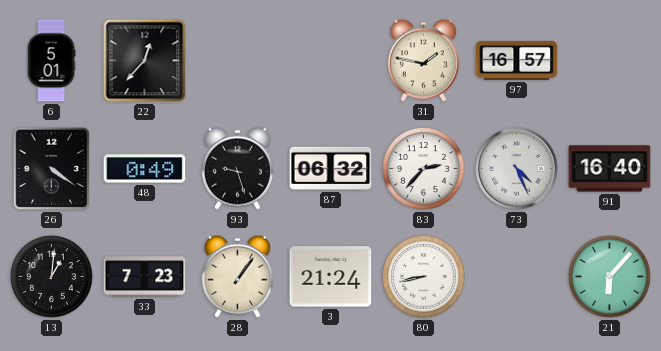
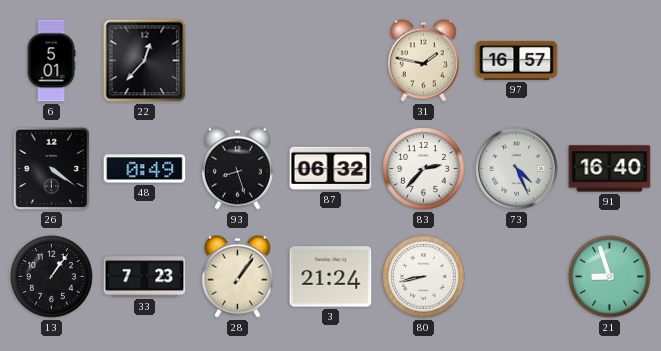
93: 9:27 -> 8:27
13: 1:01 -> 1:06
21: 6:07 -> 8:57
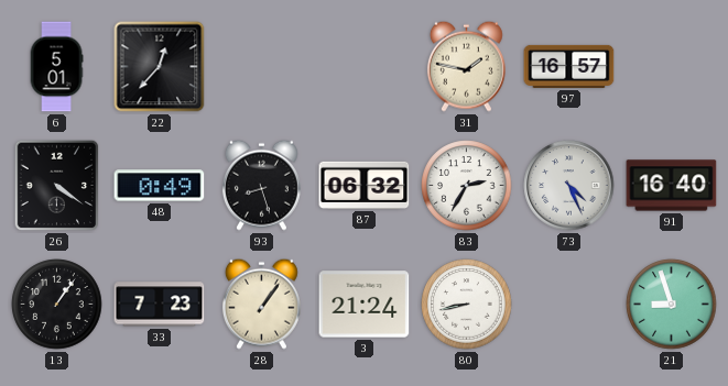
83: 2:37 -> 2:35
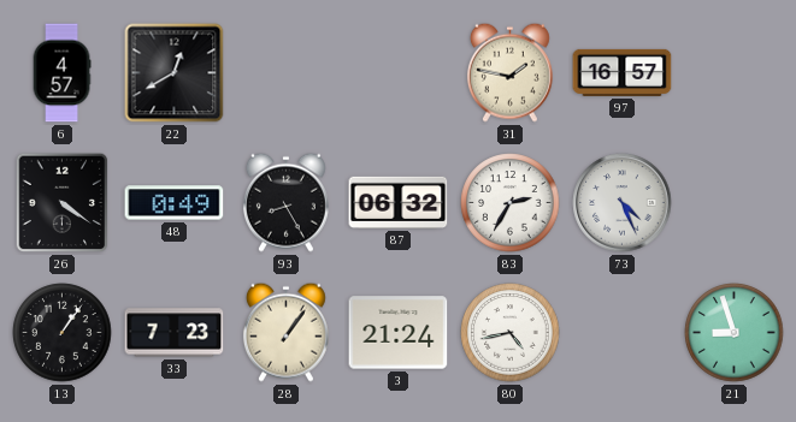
6: 5:01 -> 4:57
22: 12:37 -> 12:40
93: 8:27 -> 8:25
91: 16:40 -> none
80: 8:43 -> 4:43
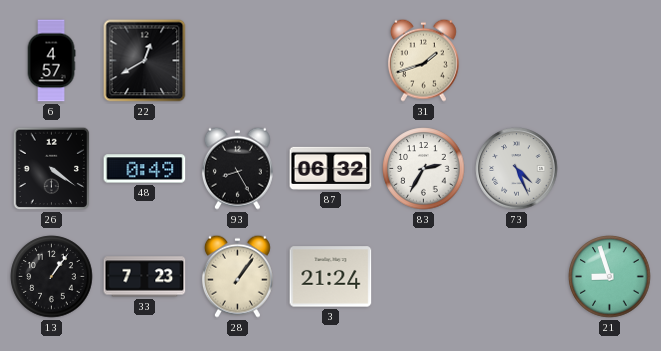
31: 1:47 -> 1:42
97: 16:57 -> none
80: 4:43 -> none
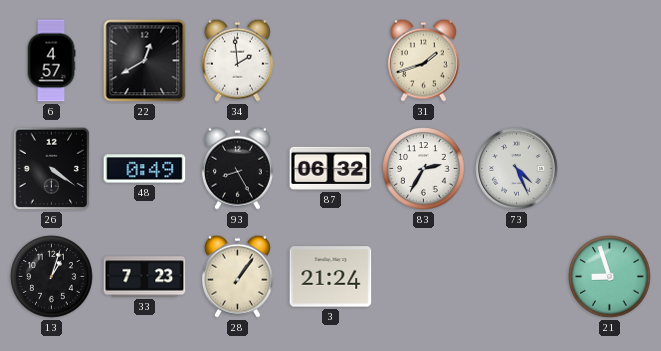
34: none -> 1:59
13: 1:06 -> 1:03
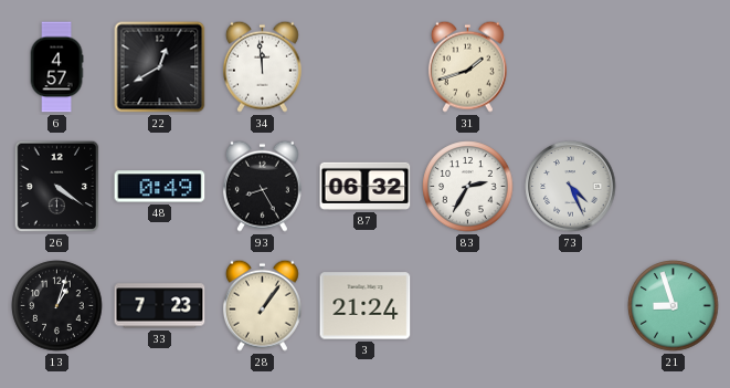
34: 1:59 -> 11:59
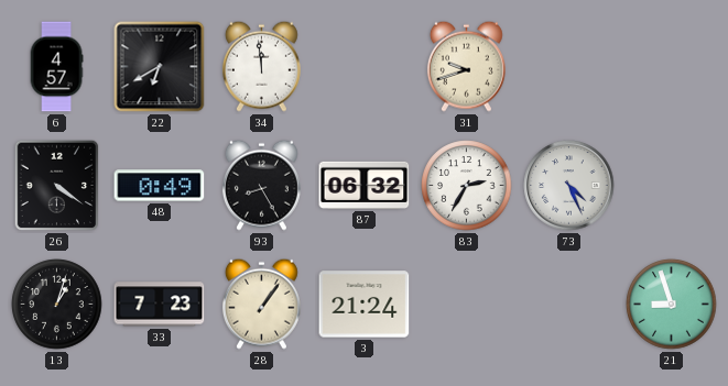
22: 12:40 -> 6:40
31: 1:42 -> 9:42
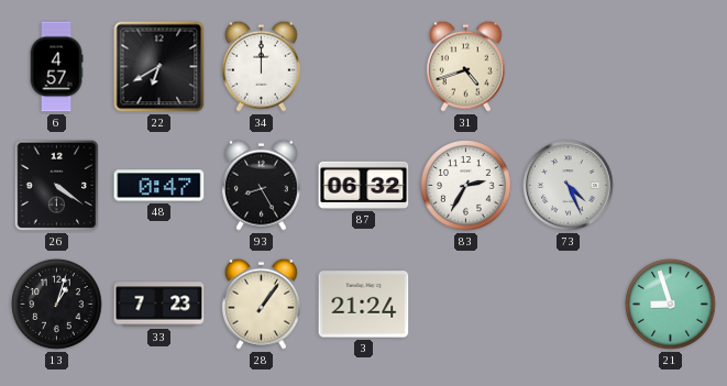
34: 11:59 -> 12:00
31: 9:42 -> 4:42
48: 0:49 -> 0:47
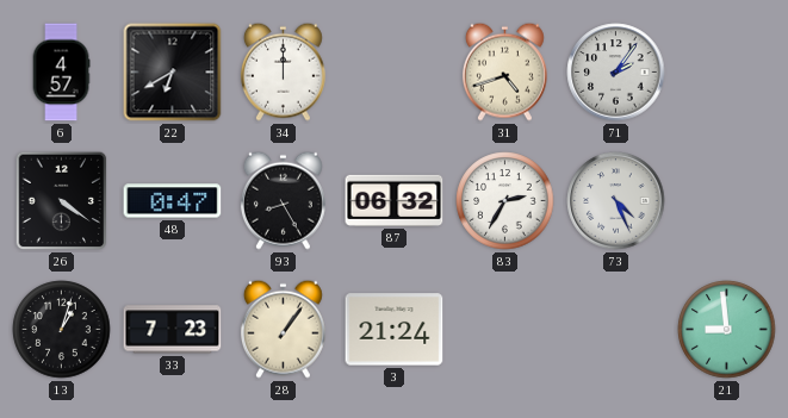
71: none -> 2:06
21: 8:57 -> 8:59
